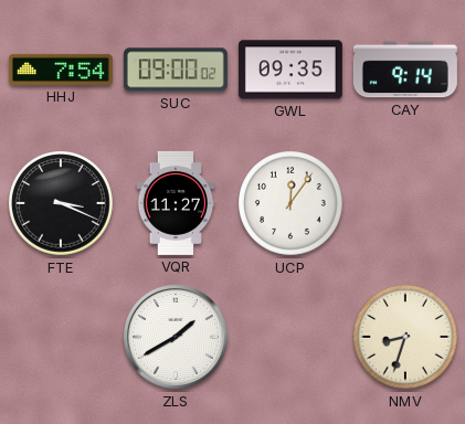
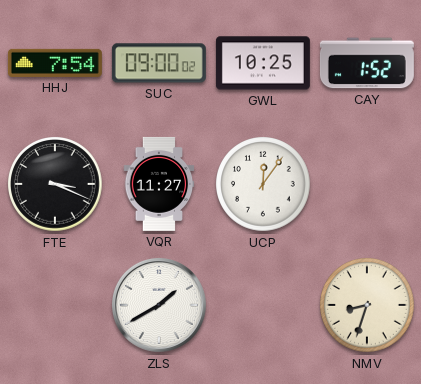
GWL: 09:35 -> 10:25
CAY: 9:14 -> 1:52
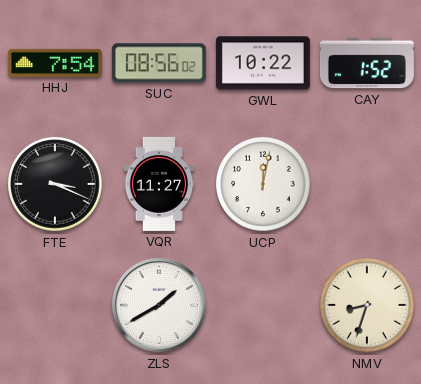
SUC: 09:00 -> 08:56
GWL: 10:25 -> 10:22
UCP: 12:06 -> 12:02
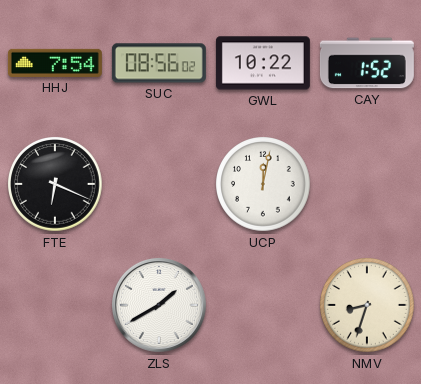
FTE: 3:19 -> 6:19
VQR: 11:27 -> none
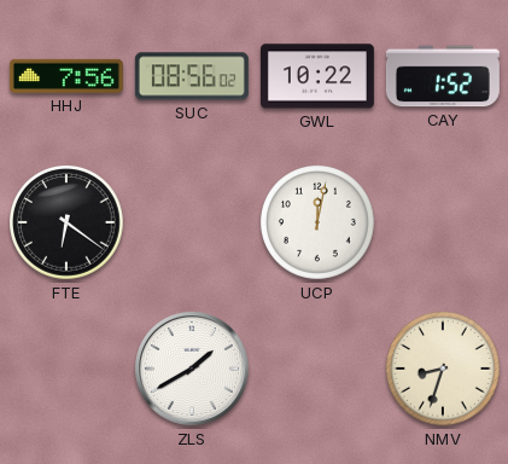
HHJ: 7:54 -> 7:56
FTE: 6:19 -> 6:21
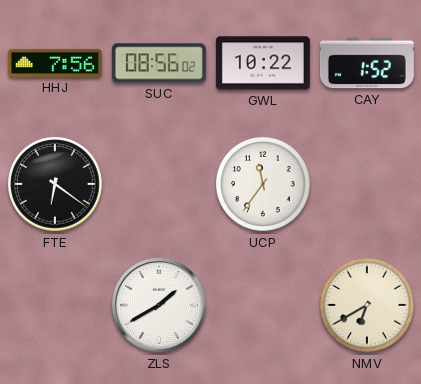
UCP: 12:02 -> 11:36
NMV: 8:33 -> 6:40
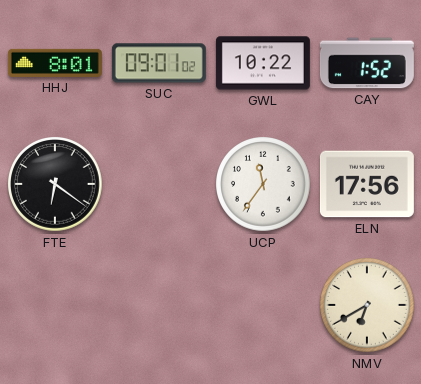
HHJ: 7:56 -> 8:01
SUC: 08:56 -> 09:01
ELN: none -> 17:56
ZLS: 1:40 -> none
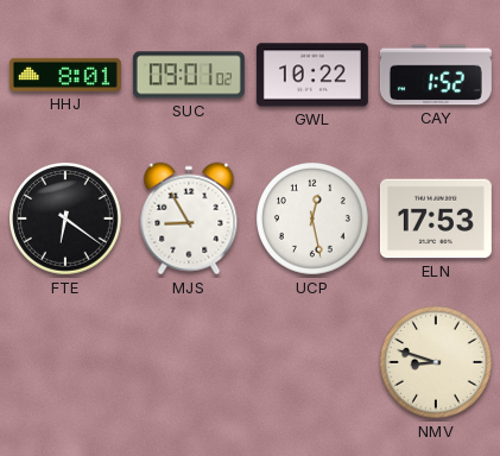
MJS: none -> 8:55
UCP: 11:36 -> 12:28
ELN: 17:56 -> 17:53
NMV: 6:40 -> 8:48
